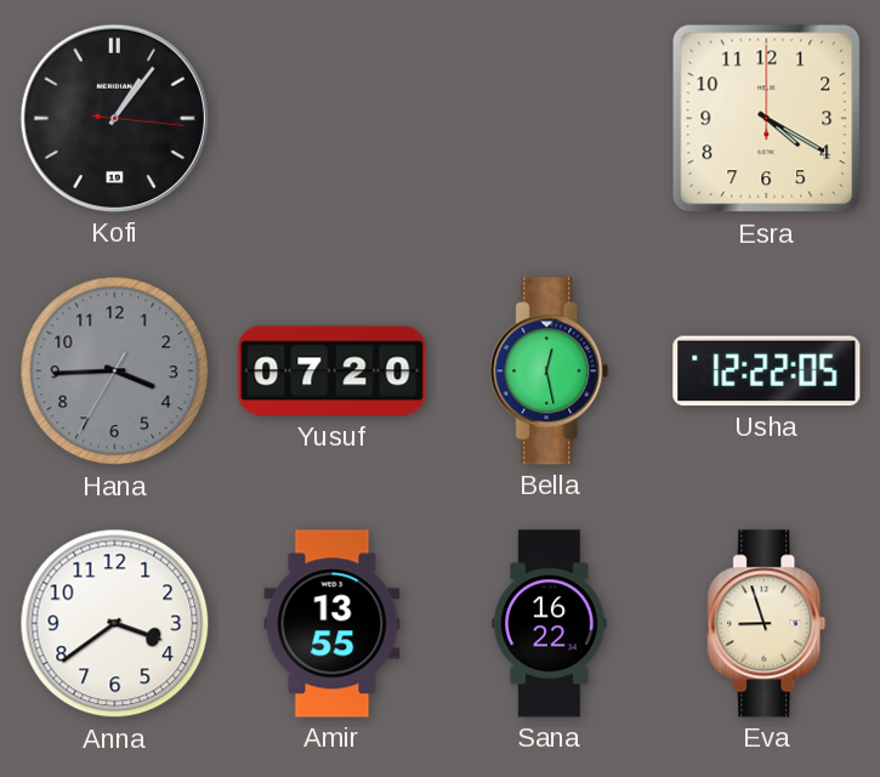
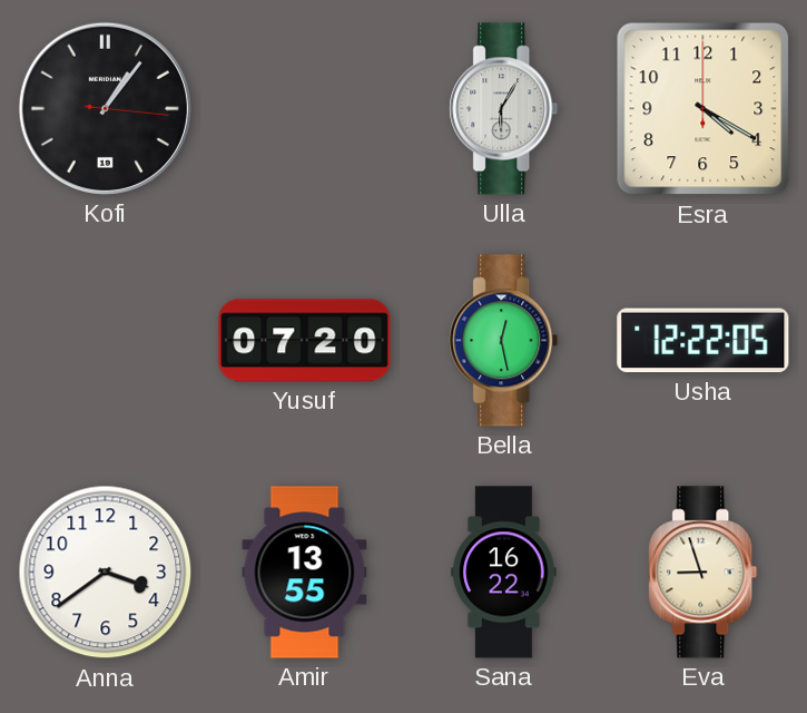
Ulla: none -> 6:05
Hana: 3:44 -> none
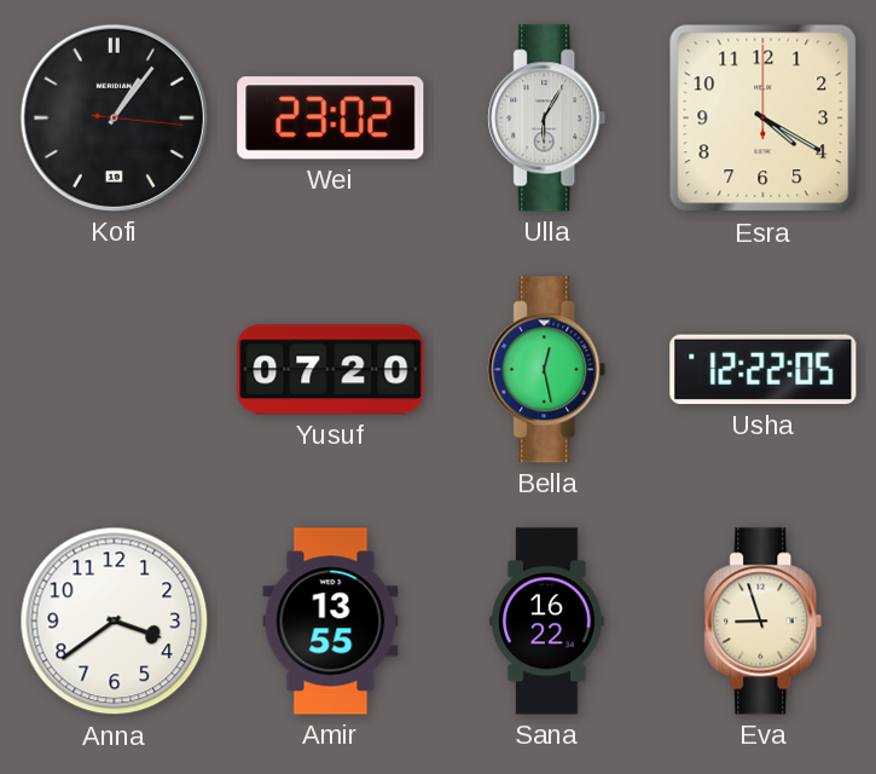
Wei: none -> 23:02
